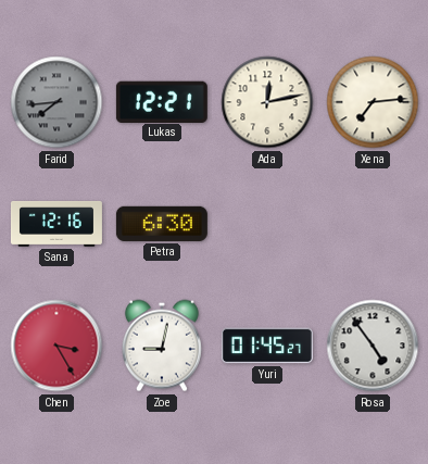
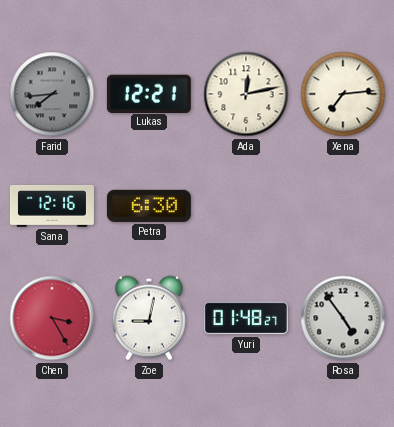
Yuri: 01:45 -> 01:48
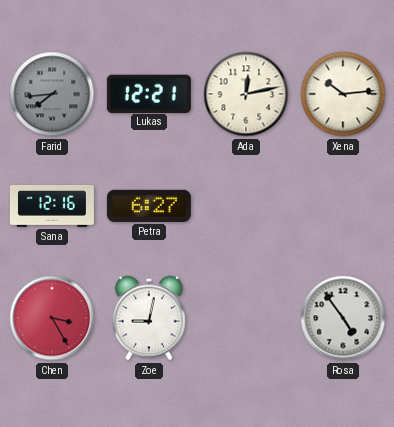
Xena: 7:14 -> 10:14
Petra: 6:30 -> 6:27
Yuri: 01:48 -> none
